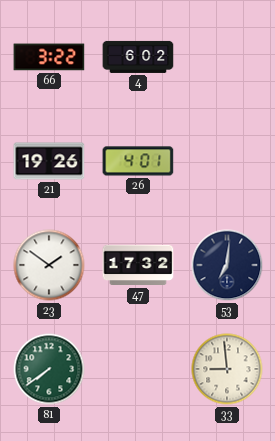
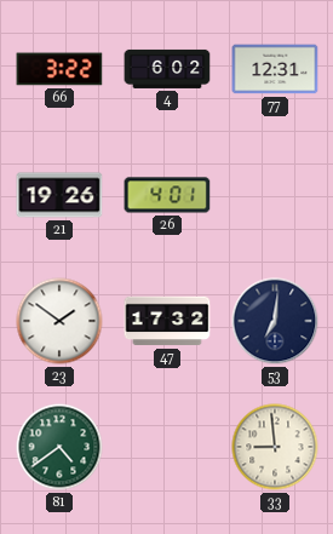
77: none -> 12:31
81: 7:39 -> 4:39
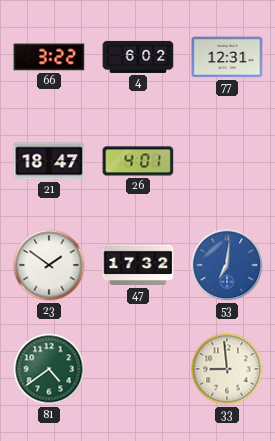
21: 19:26 -> 18:47
53 dial: navy -> blue
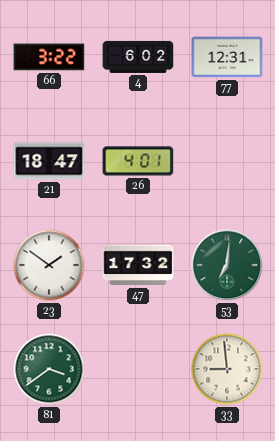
53 dial: blue -> green
81: 4:39 -> 3:39
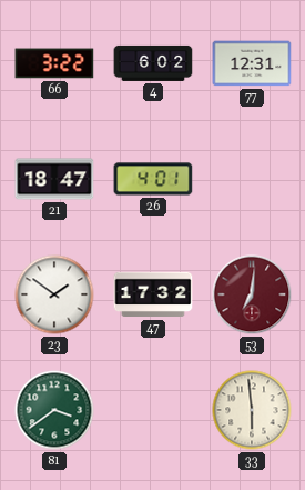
53 dial: green -> burgundy
33: 8:59 -> 5:59
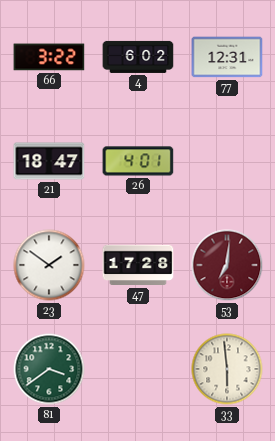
47: 17:32 -> 17:28
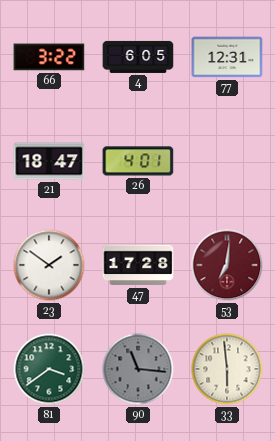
4: 6:02 -> 6:05
90: none -> 11:16
